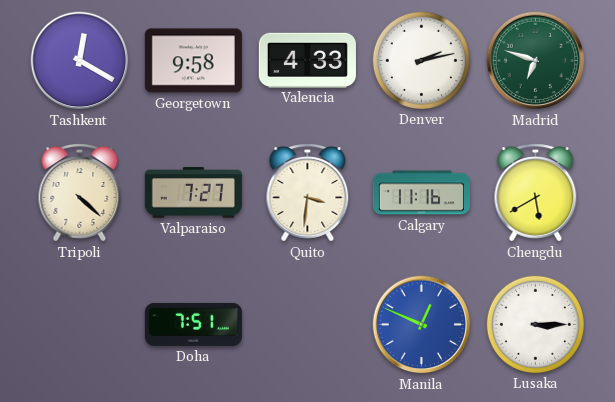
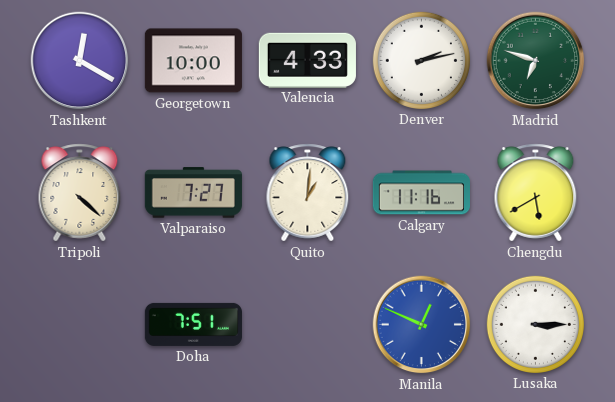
Georgetown: 9:58 -> 10:00
Quito: 3:31 -> 1:01
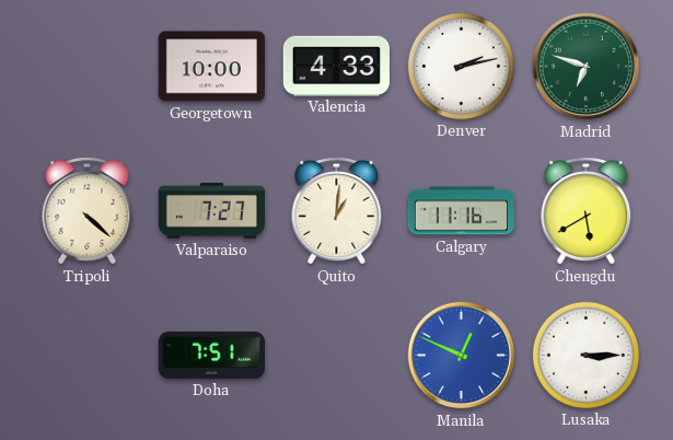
Tashkent: 12:20 -> none
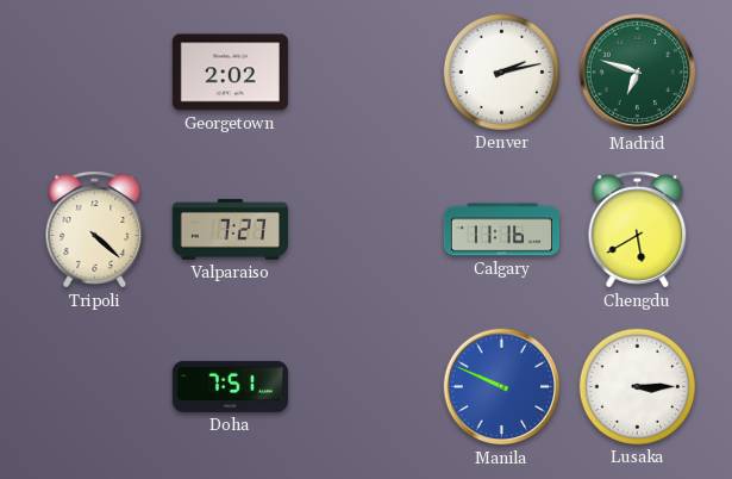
Georgetown: 10:00 -> 2:02
Valencia: 4:33 -> none
Quito: 1:01 -> none
Manila: 12:49 -> 9:49
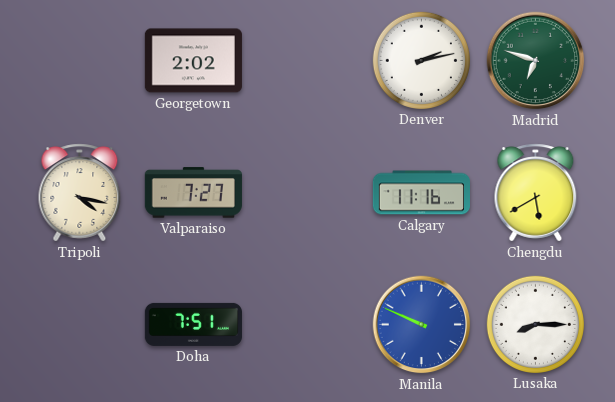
Tripoli: 4:22 -> 4:17
Lusaka: 3:15 -> 8:15
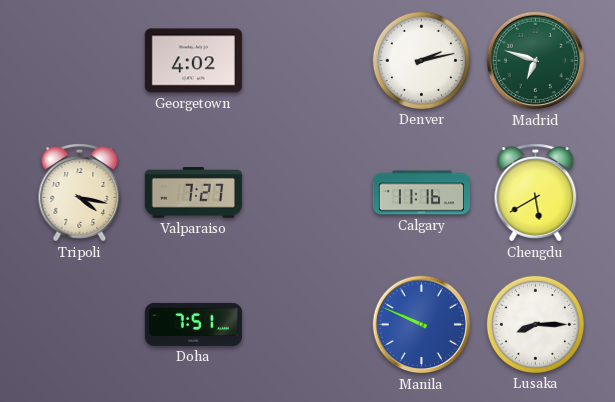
Georgetown: 2:02 -> 4:02
